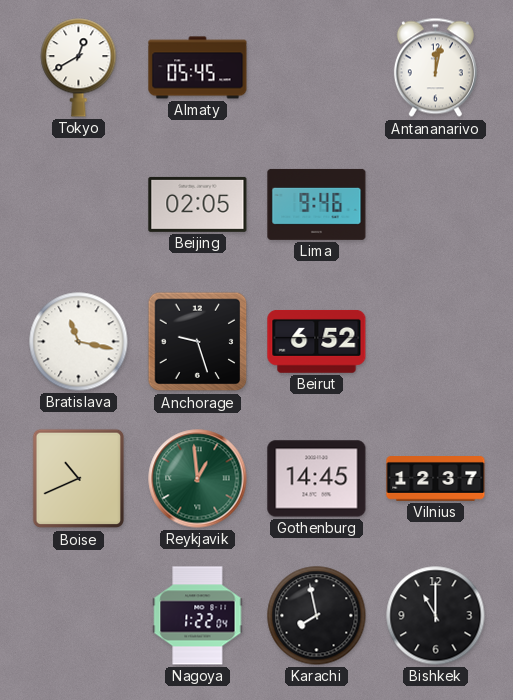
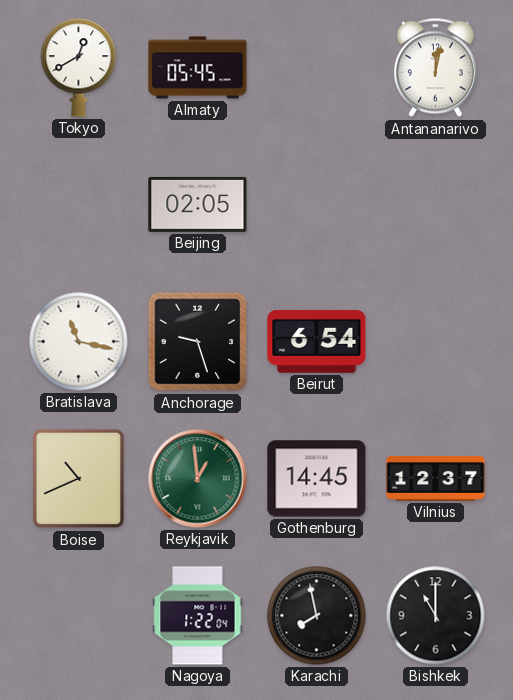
Lima: 9:46 -> none
Beirut: 6:52 -> 6:54
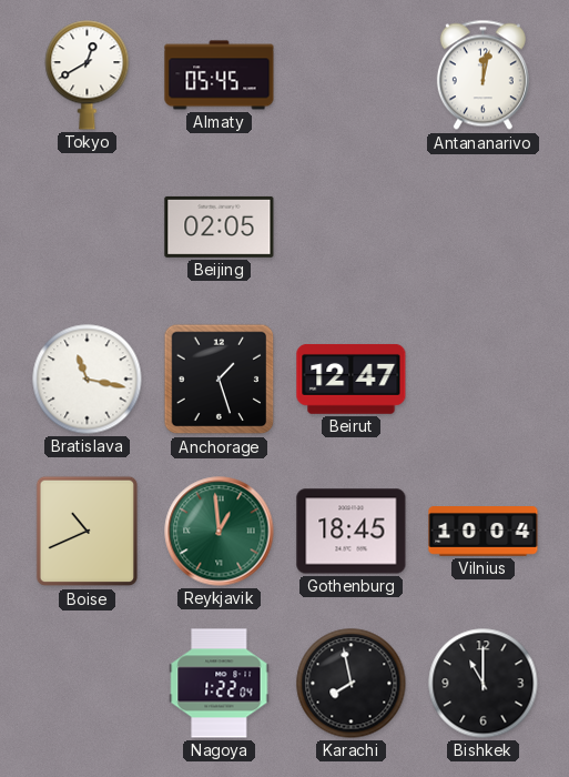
Anchorage: 9:27 -> 1:27
Beirut: 6:54 -> 12:47
Gothenburg: 14:45 -> 18:45
Vilnius: 12:37 -> 10:04
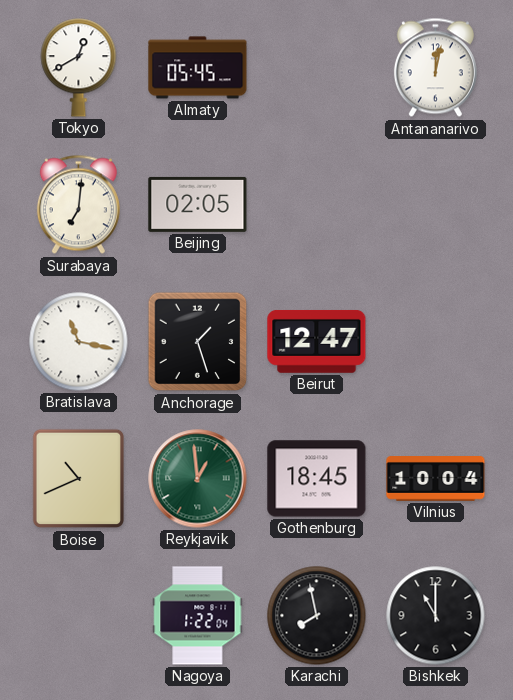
Surabaya: none -> 7:01
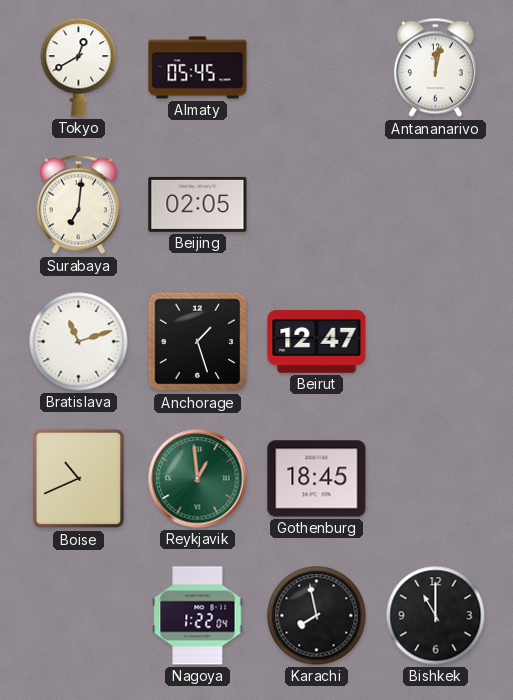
Bratislava: 11:17 -> 11:12
Vilnius: 10:04 -> none
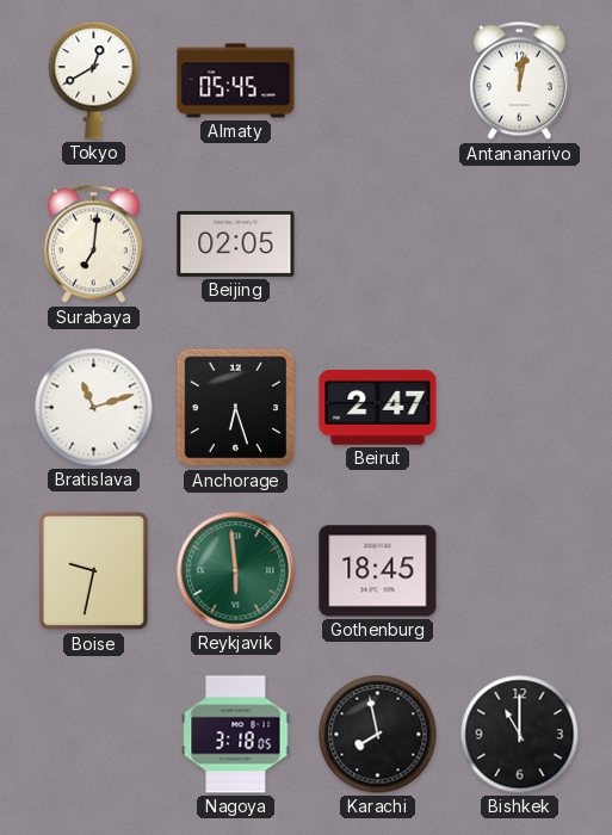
Anchorage: 1:27 -> 6:27
Beirut: 12:47 -> 2:47
Boise: 10:41 -> 9:32
Reykjavik: 12:59 -> 5:59
Nagoya: 1:22 -> 3:18
